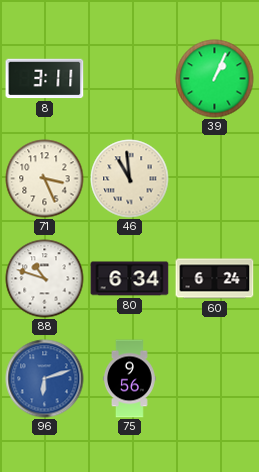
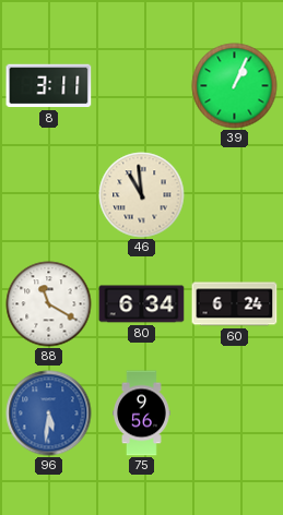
71: 3:26 -> none
88: 10:48 -> 11:20
96: 6:12 -> 5:31
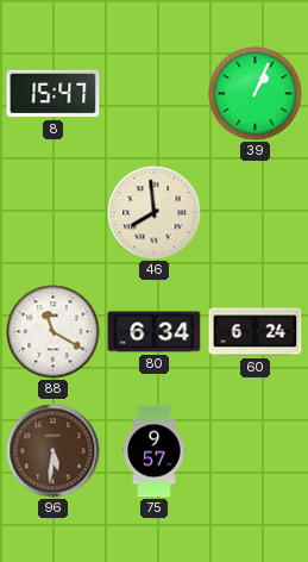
8: 3:11 -> 15:47
46: 10:59 -> 7:59
96 dial: blue -> brown
75: 9:56 -> 9:57
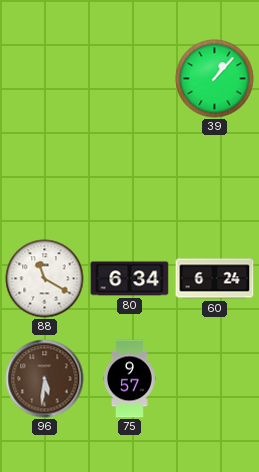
8: 15:47 -> none
39: 1:04 -> 1:07
46: 7:59 -> none
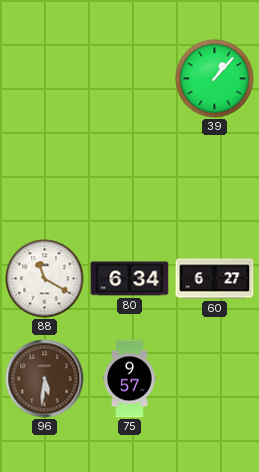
60: 6:24 -> 6:27
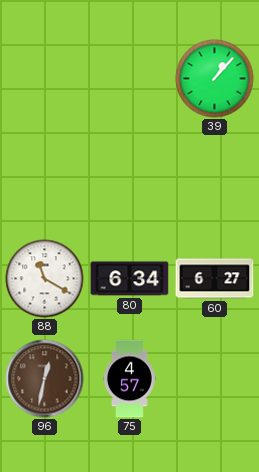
96: 5:31 -> 12:32
75: 9:57 -> 4:57
